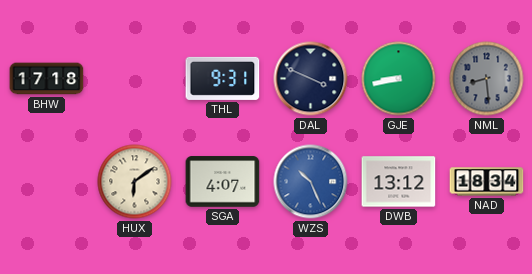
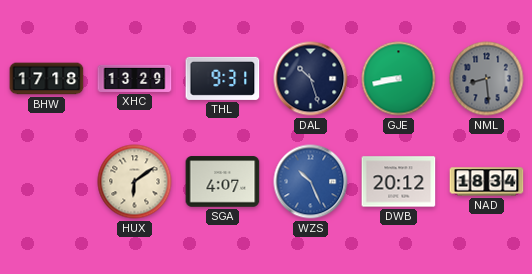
XHC: none -> 13:29
DAL: 3:49 -> 10:27
DWB: 13:12 -> 20:12
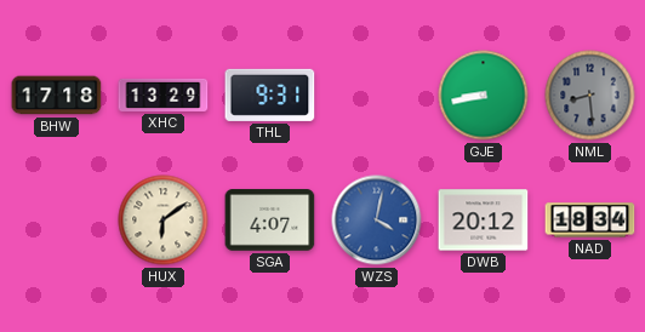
DAL: 10:27 -> none
WZS: 10:26 -> 4:02
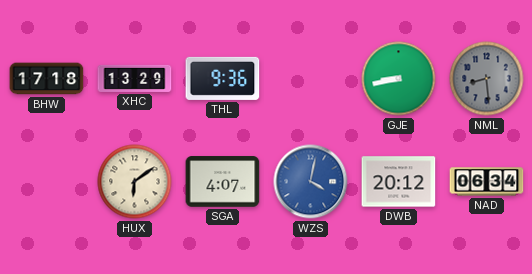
THL: 9:31 -> 9:36
NAD: 18:34 -> 06:34
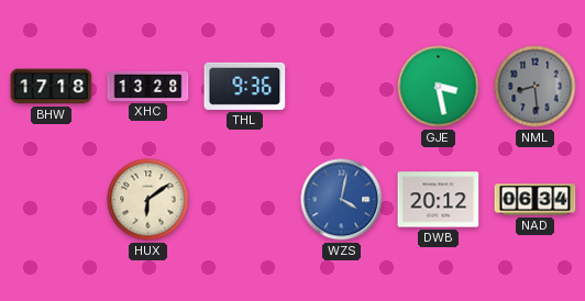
XHC: 13:29 -> 13:28
GJE: 8:43 -> 3:28
SGA: 4:07 -> none
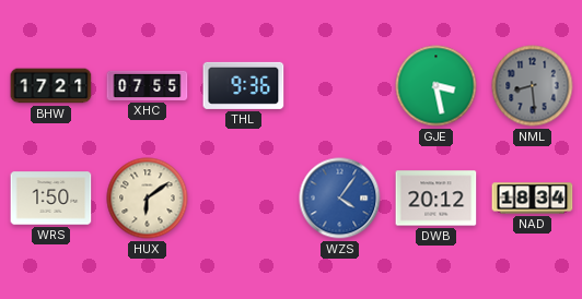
BHW: 17:18 -> 17:21
XHC: 13:28 -> 07:55
WRS: none -> 1:50
WZS: 4:02 -> 4:06
NAD: 06:34 -> 18:34
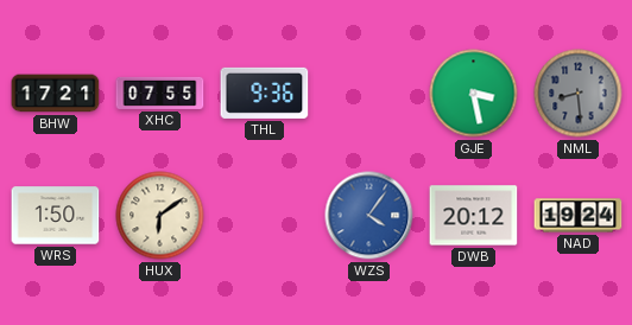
NAD: 18:34 -> 19:24
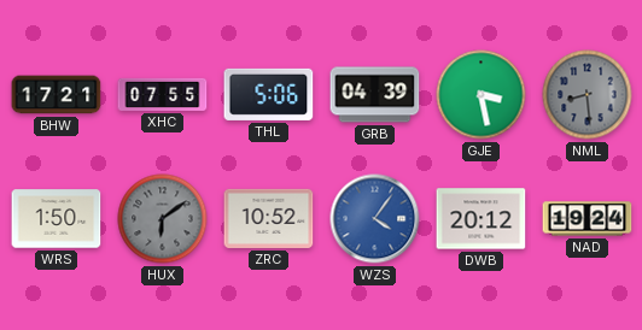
THL: 9:36 -> 5:06
GRB: none -> 04:39
HUX dial: cream -> grey
ZRC: none -> 10:52
